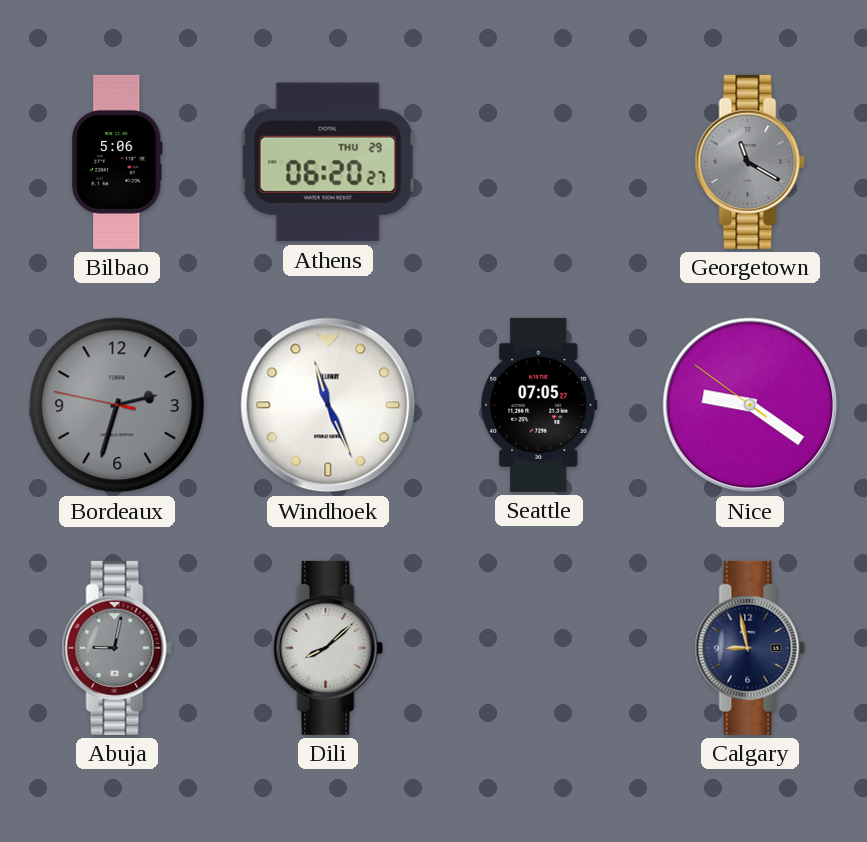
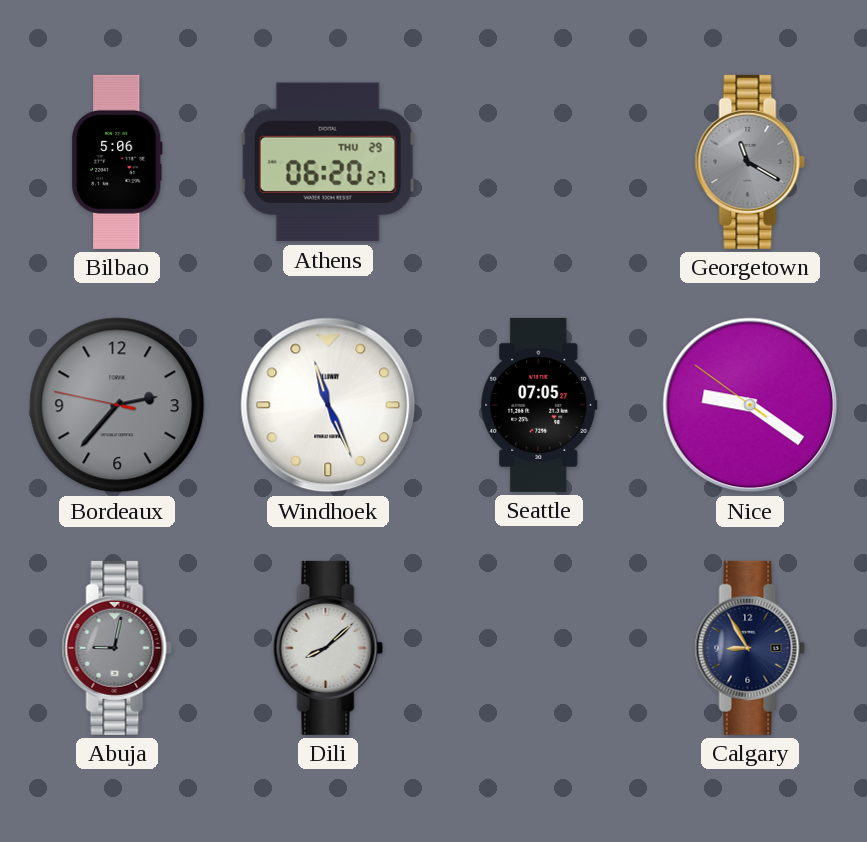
Bordeaux: 2:32 -> 2:36
Calgary: 8:58 -> 8:55
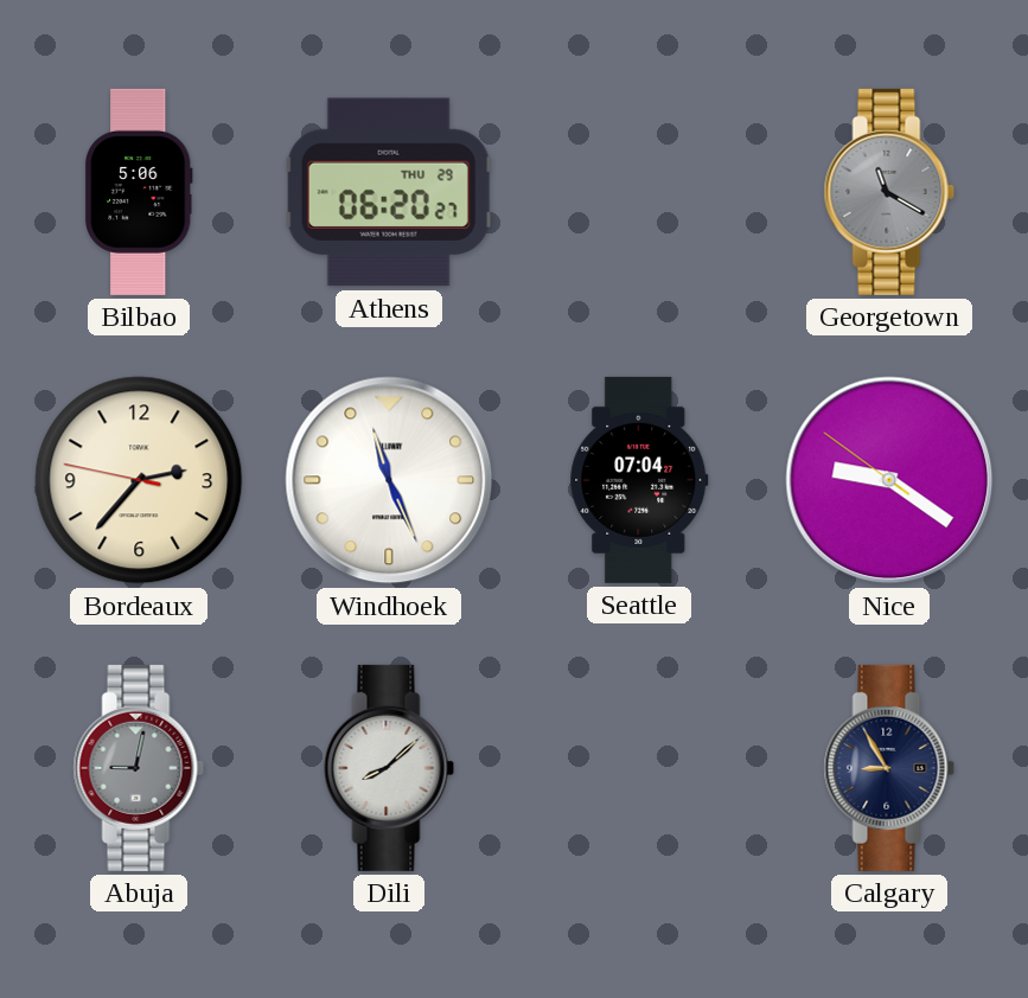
Bordeaux dial: grey -> cream
Seattle: 07:05 -> 07:04
